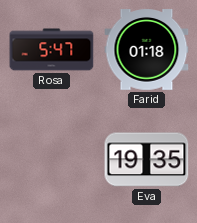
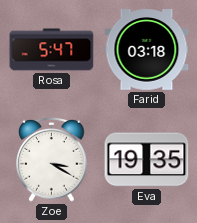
Farid: 01:18 -> 03:18
Zoe: none -> 3:20
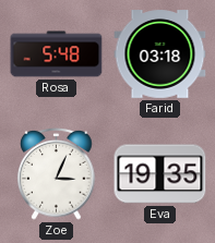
Rosa: 5:47 -> 5:48
Zoe: 3:20 -> 3:04
